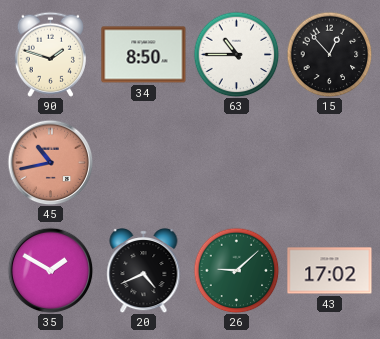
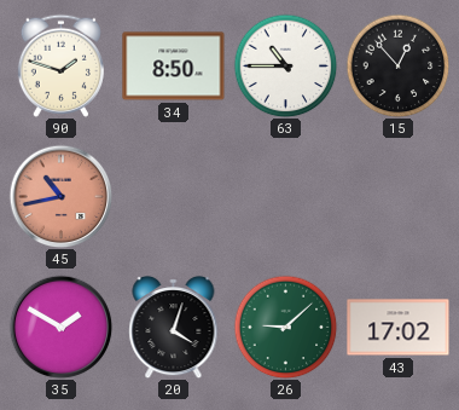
20: 4:41 -> 4:03
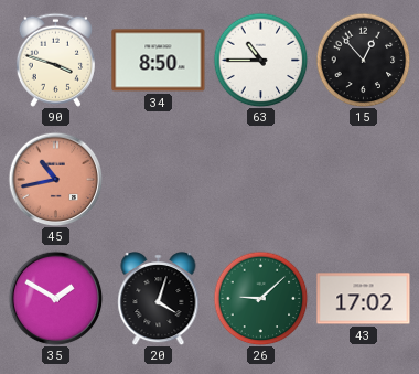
90: 1:48 -> 3:48
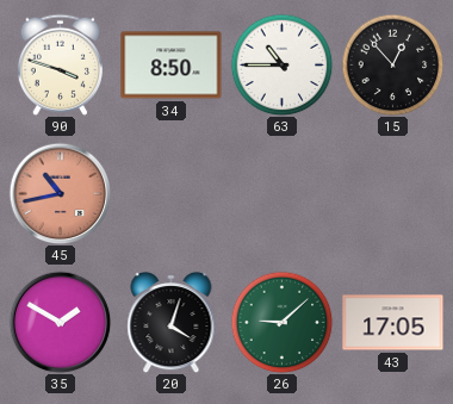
43: 17:02 -> 17:05
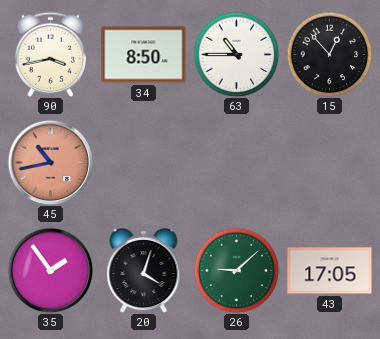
90: 3:48 -> 3:43
35: 1:50 -> 1:54
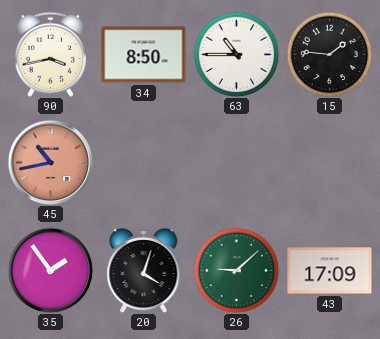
15: 12:53 -> 1:46
43: 17:05 -> 17:09
